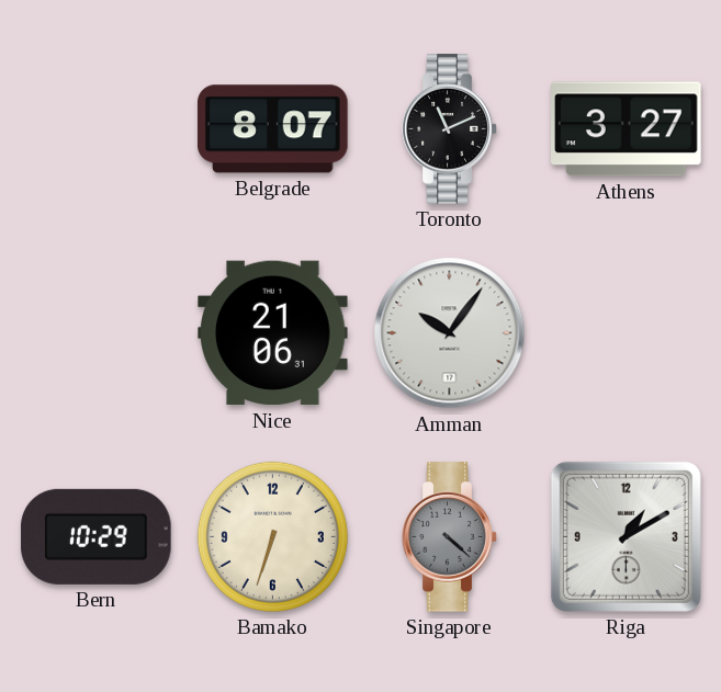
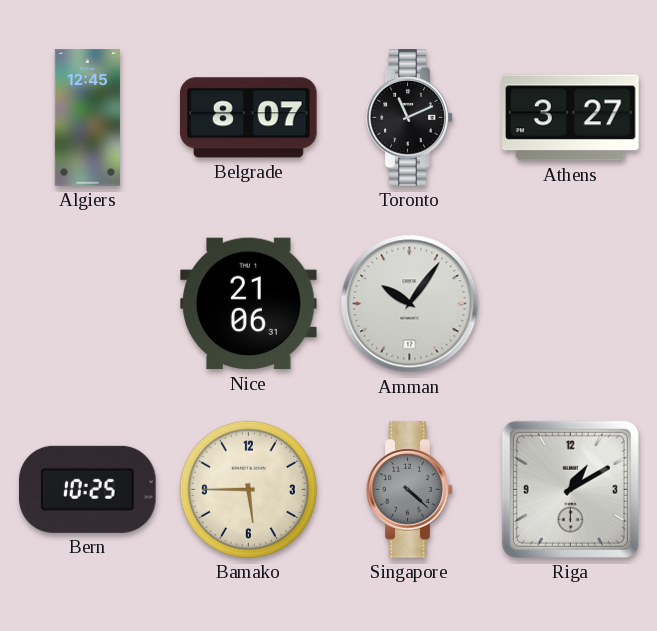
Algiers: none -> 12:45
Bern: 10:29 -> 10:25
Bamako: 6:33 -> 5:45
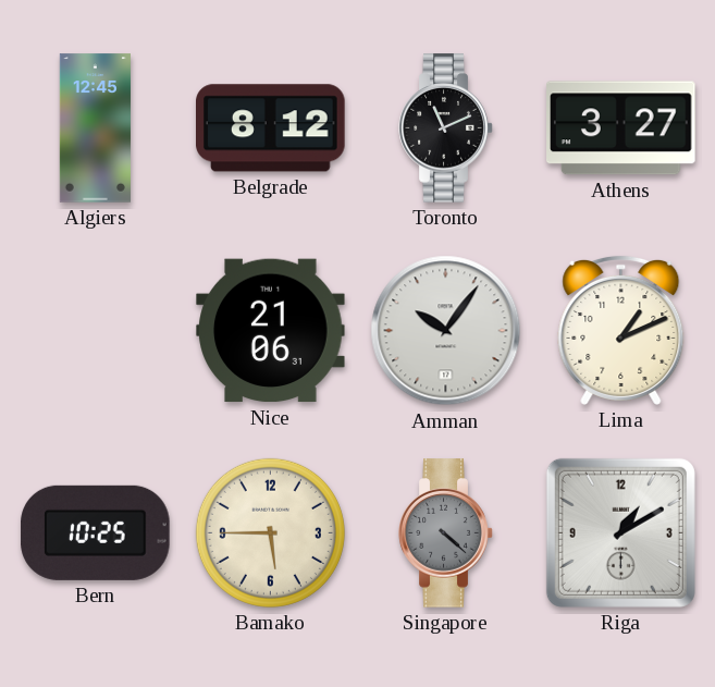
Belgrade: 8:07 -> 8:12
Lima: none -> 1:11
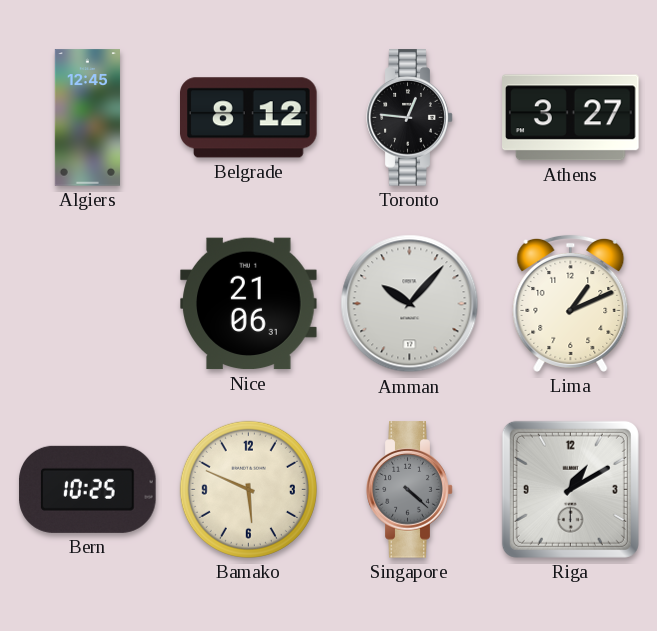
Toronto: 11:11 -> 12:46
Amman: 10:06 -> 10:07
Bamako: 5:45 -> 5:49
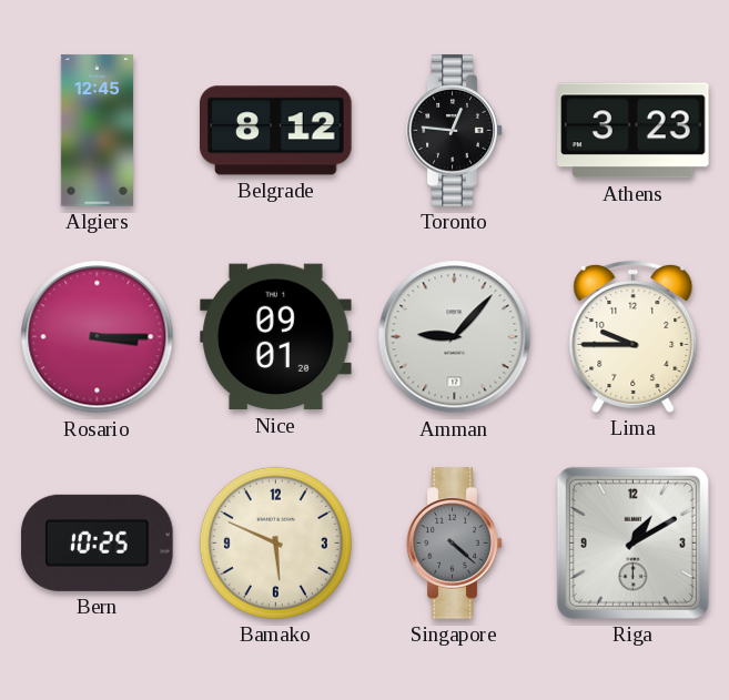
Athens: 3:27 -> 3:23
Rosario: none -> 3:15
Nice: 21:06 -> 09:01
Amman: 10:07 -> 9:07
Lima: 1:11 -> 9:45
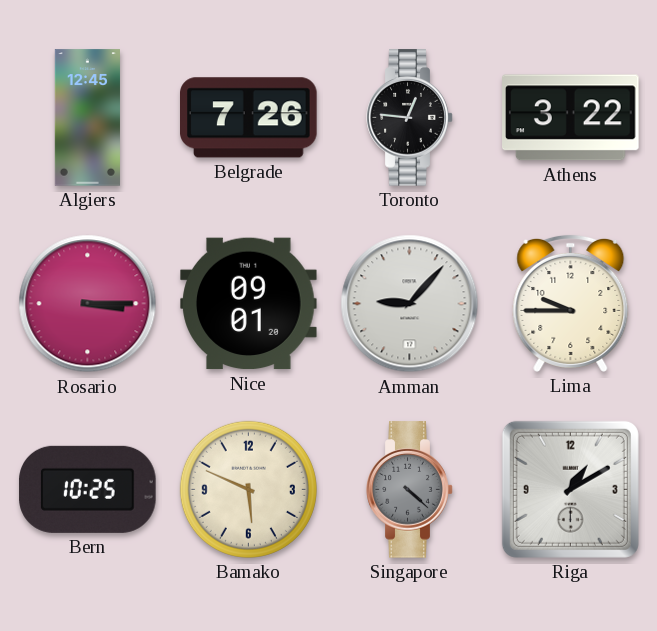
Belgrade: 8:12 -> 7:26
Athens: 3:23 -> 3:22
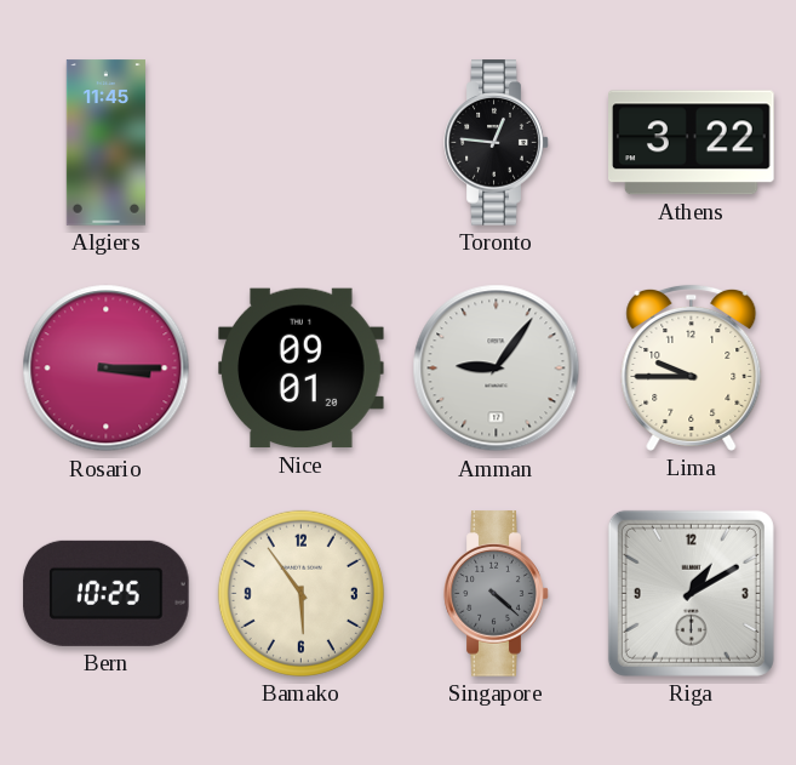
Algiers: 12:45 -> 11:45
Belgrade: 7:26 -> none
Amman: 9:07 -> 9:06
Bamako: 5:49 -> 5:54
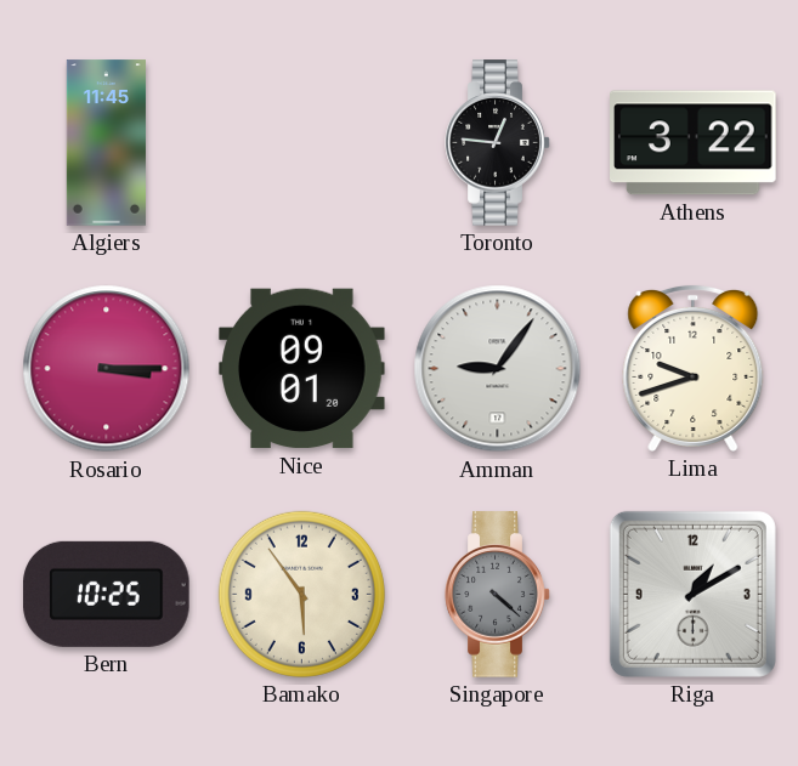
Lima: 9:45 -> 9:42
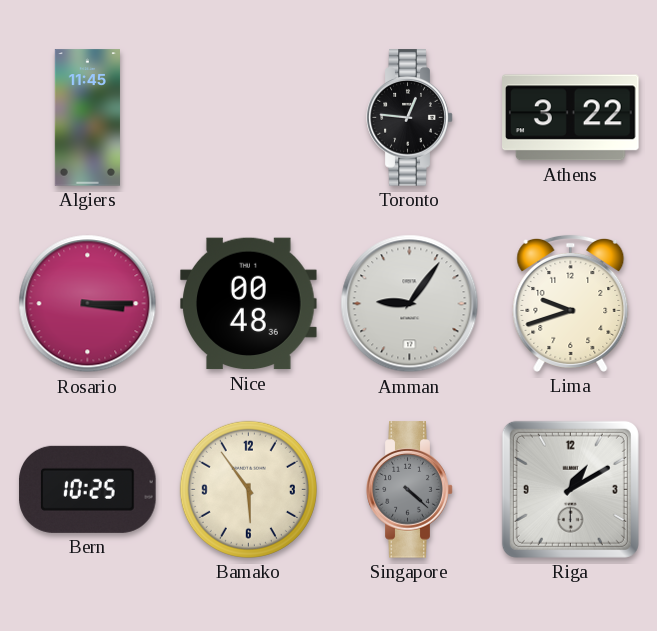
Nice: 09:01 -> 00:48
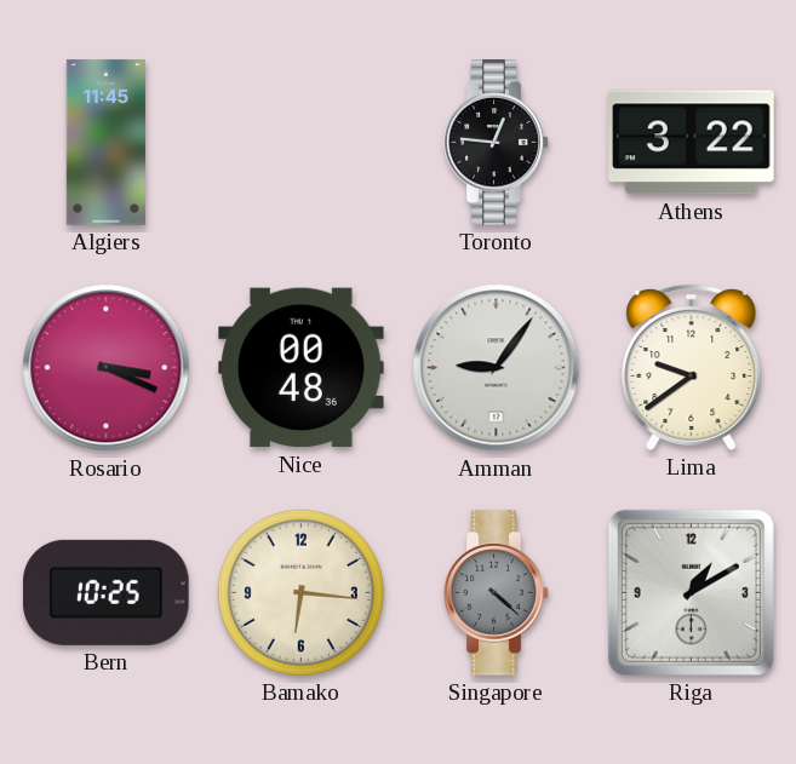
Rosario: 3:15 -> 3:19
Lima: 9:42 -> 9:39
Bamako: 5:54 -> 6:16
